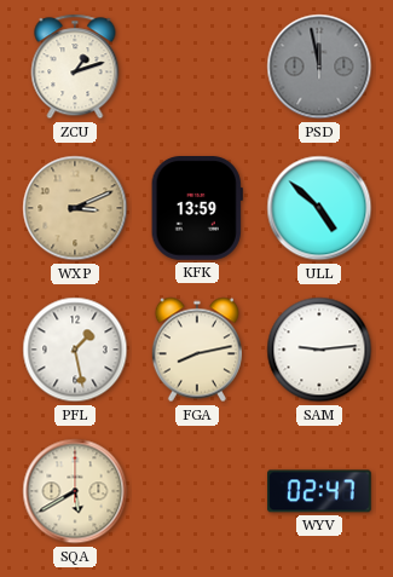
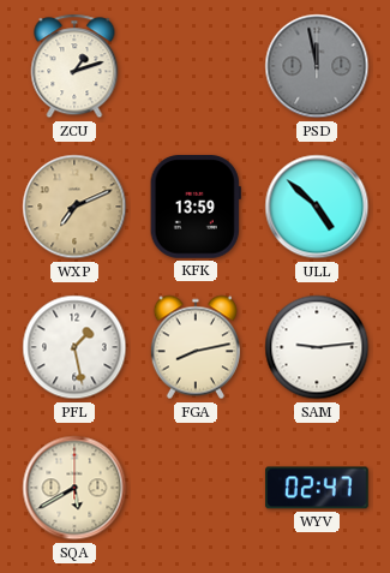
WXP: 3:11 -> 7:11
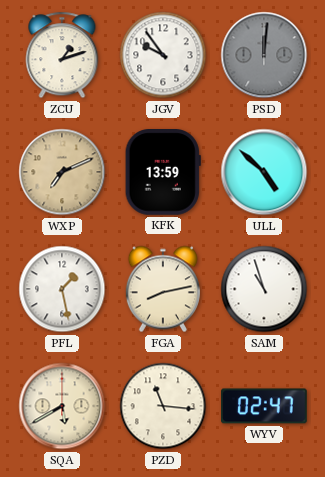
JGV: none -> 9:54
PSD: 11:58 -> 12:01
SAM: 9:14 -> 10:57
PZD: none -> 11:16
